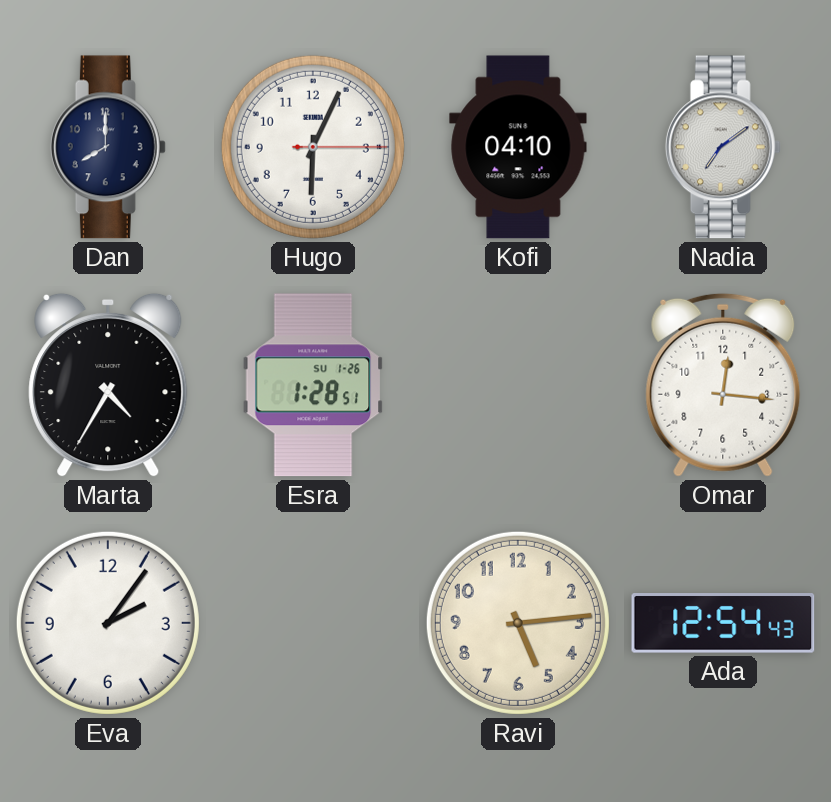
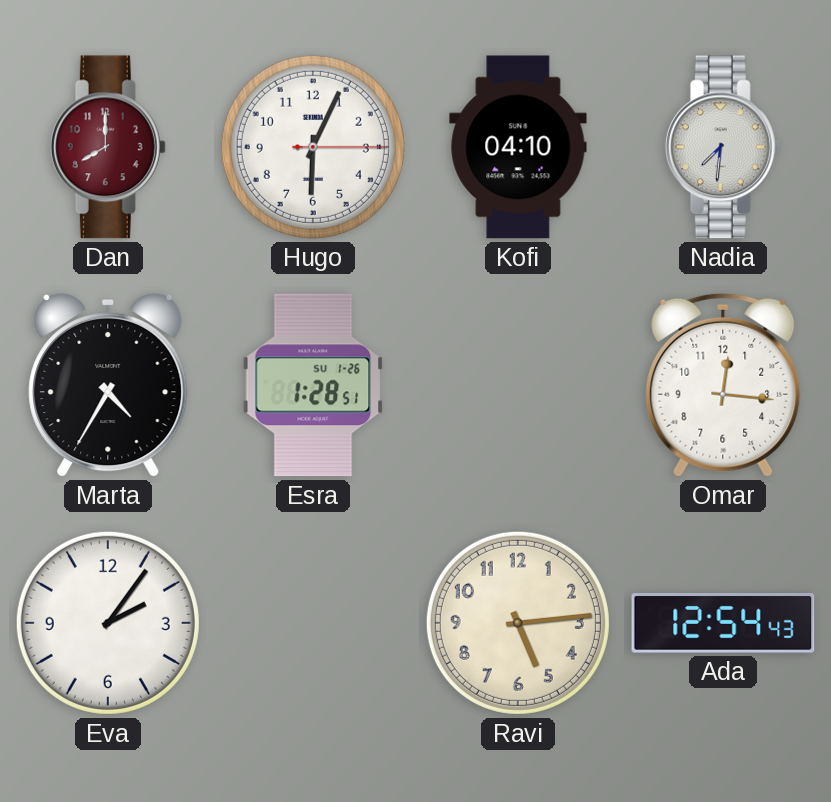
Dan dial: navy -> burgundy
Nadia: 7:09 -> 7:31
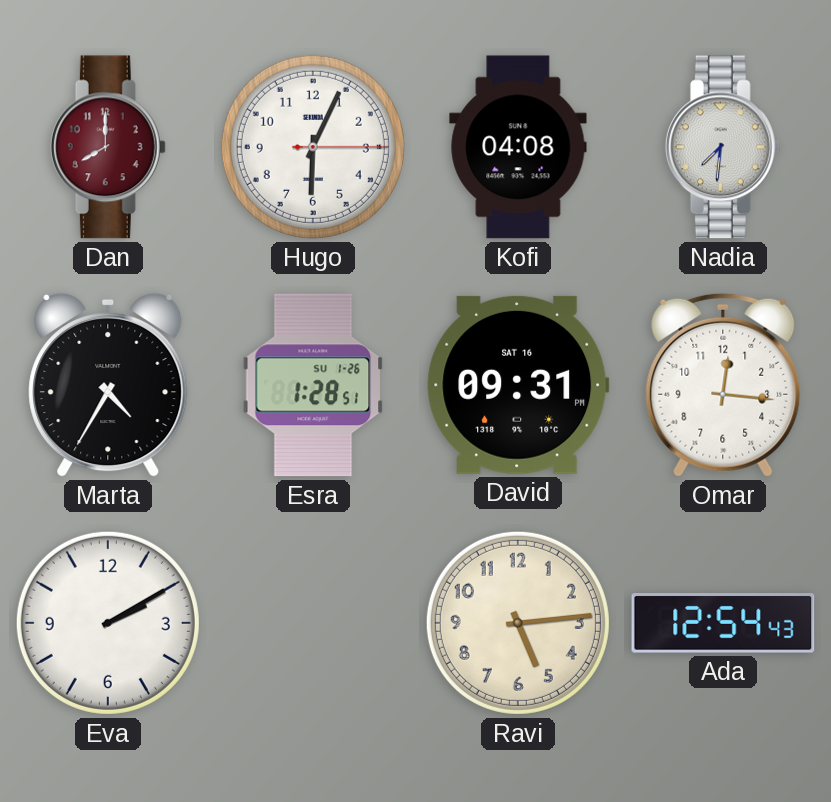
Kofi: 04:10 -> 04:08
David: none -> 09:31
Eva: 2:06 -> 2:10
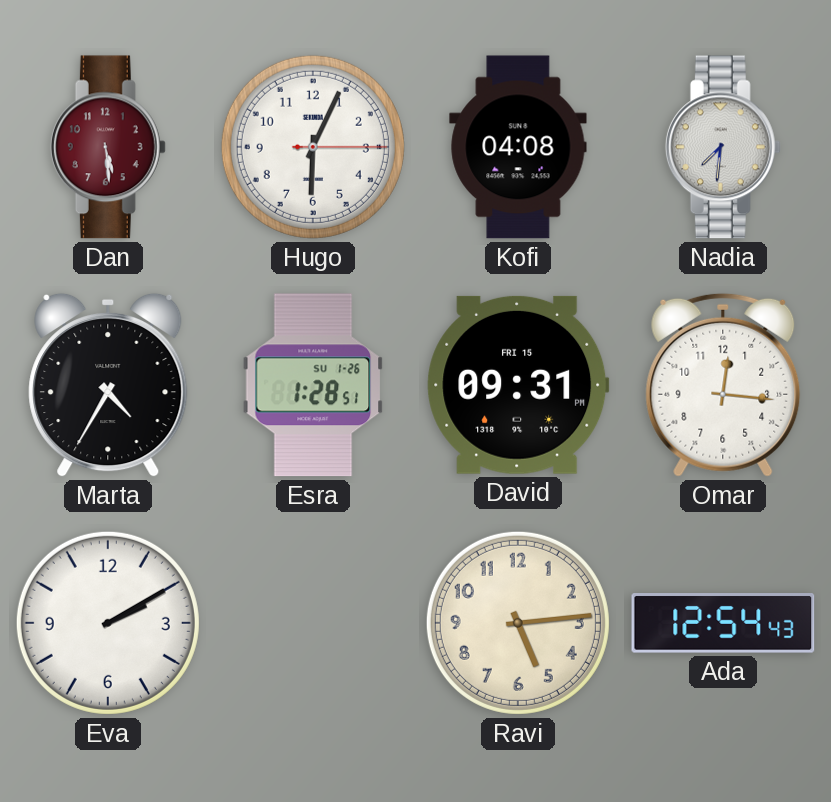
Dan: 8:00 -> 5:29
David date: SAT 16 -> FRI 15
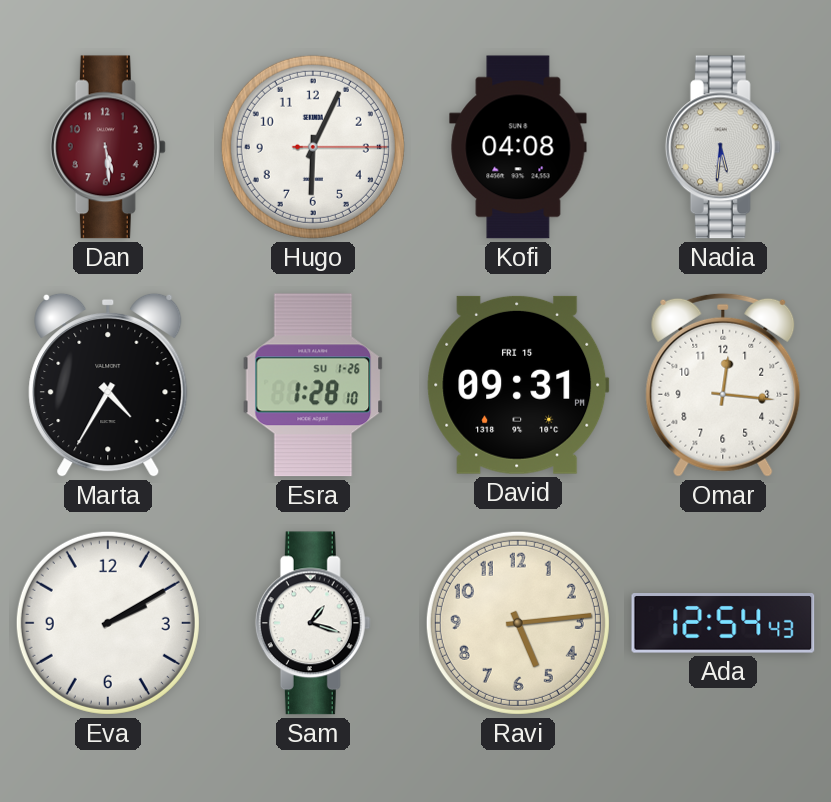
Nadia: 7:31 -> 5:31
Esra: 1:28:51 -> 1:28:10
Sam: none -> 1:18
